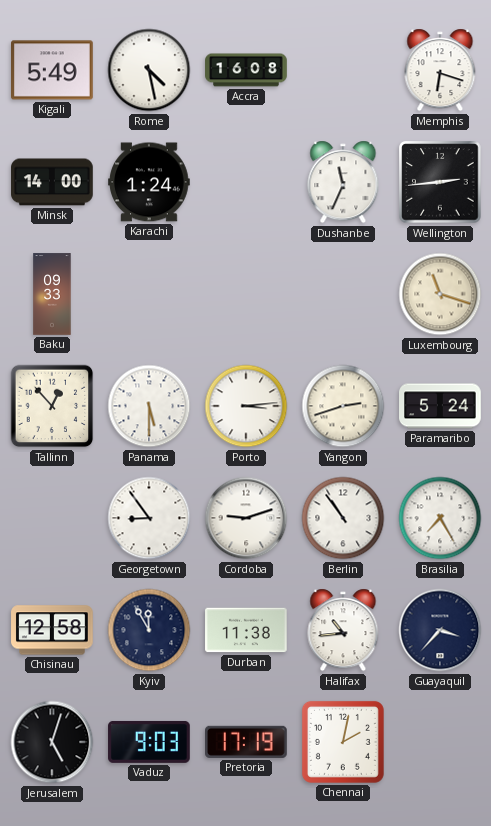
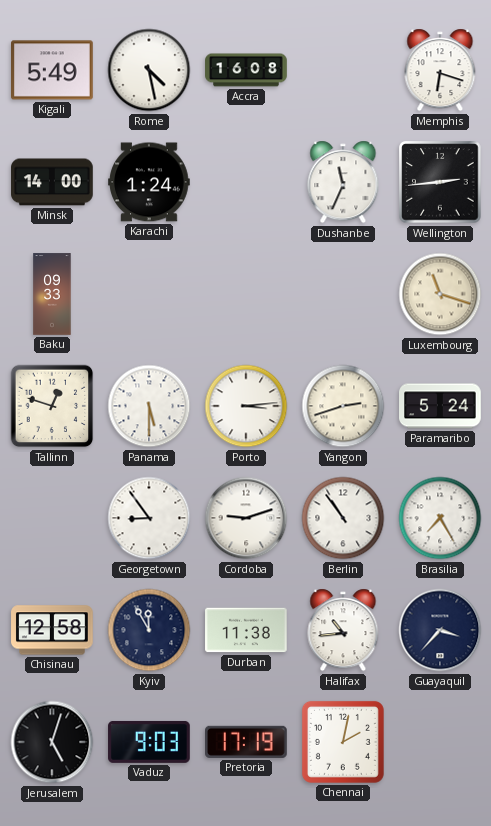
Tallinn: 12:53 -> 12:48
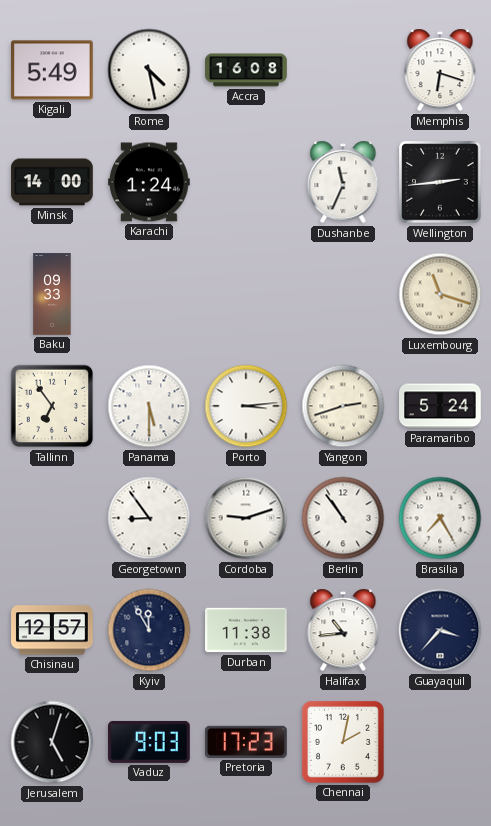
Tallinn: 12:48 -> 6:54
Chisinau: 12:58 -> 12:57
Pretoria: 17:19 -> 17:23
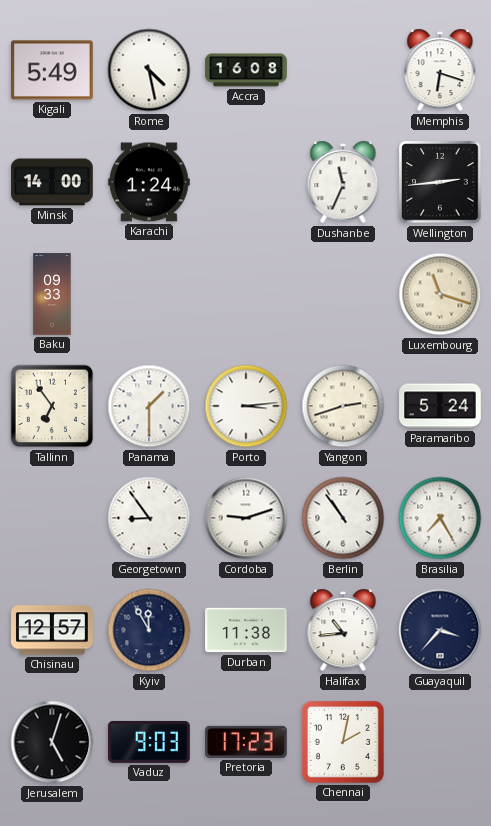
Panama: 5:30 -> 1:30
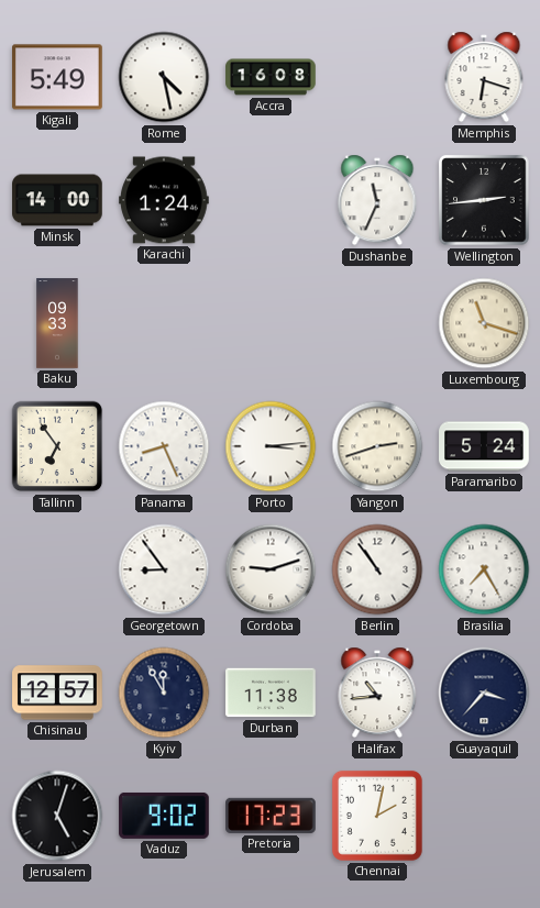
Panama: 1:30 -> 8:26
Vaduz: 9:03 -> 9:02
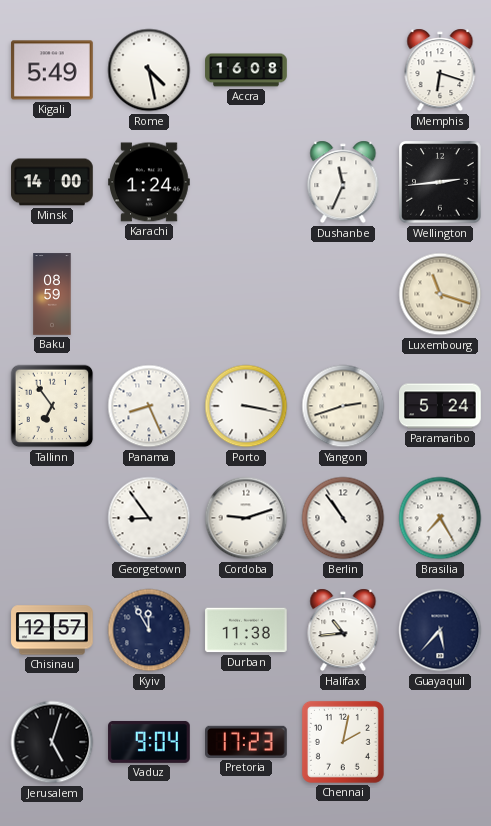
Baku: 09:33 -> 08:59
Porto: 3:14 -> 3:17
Guayaquil: 3:37 -> 5:37
Vaduz: 9:02 -> 9:04
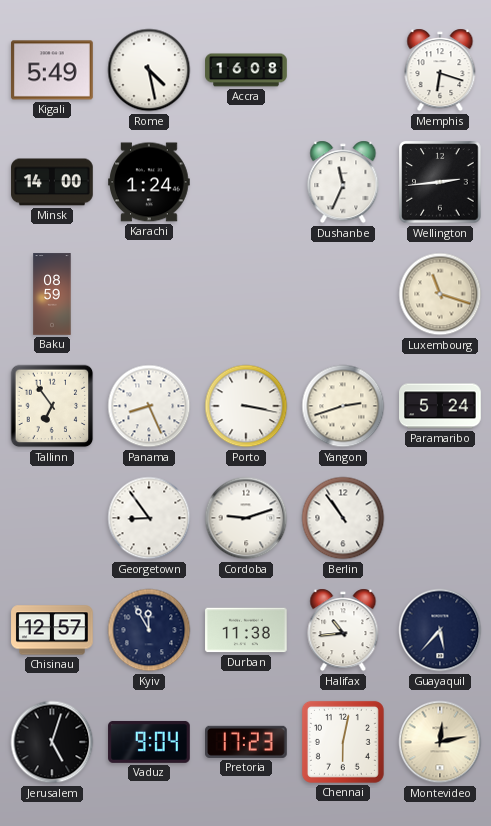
Brasilia: 7:25 -> none
Chennai: 2:02 -> 6:02
Montevideo: none -> 12:13
